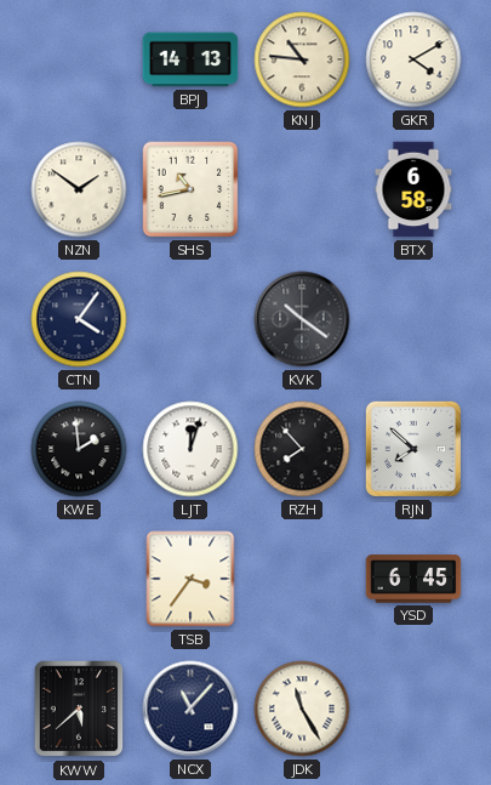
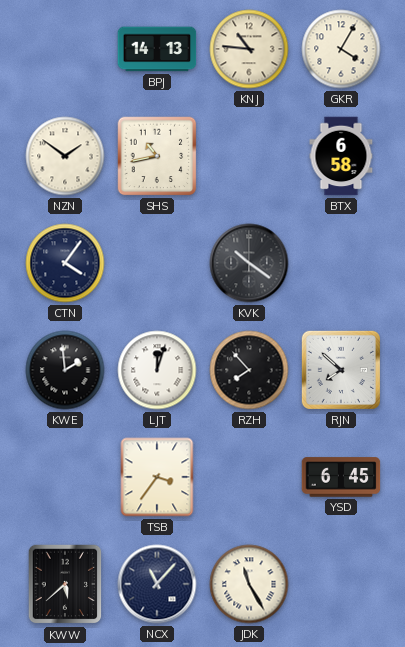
GKR: 4:10 -> 4:05
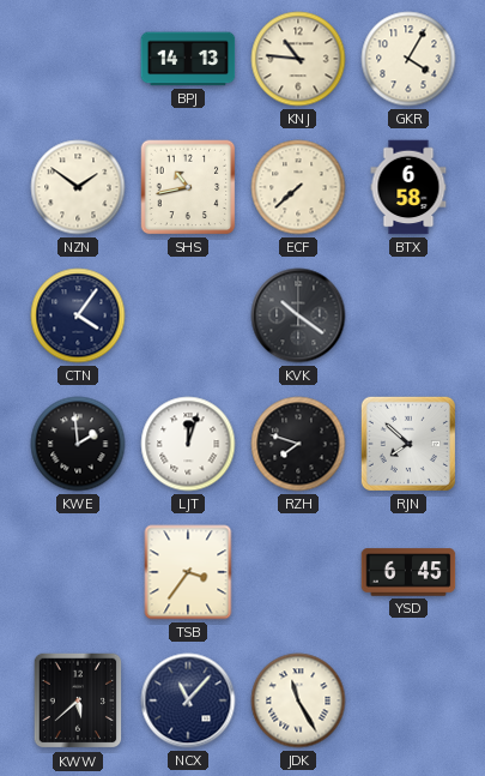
ECF: none -> 7:38
RZH: 7:53 -> 7:48
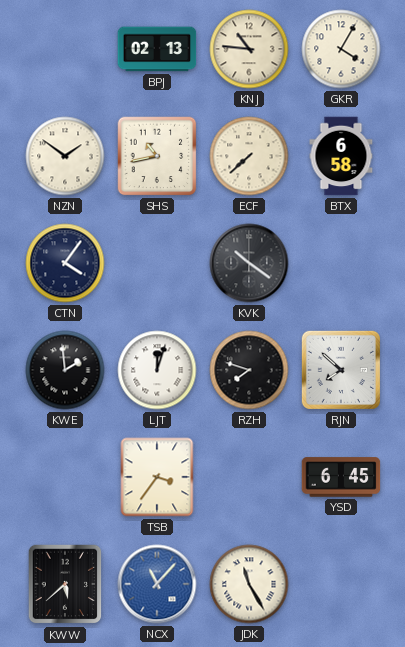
BPJ: 14:13 -> 02:13
NCX dial: navy -> blue
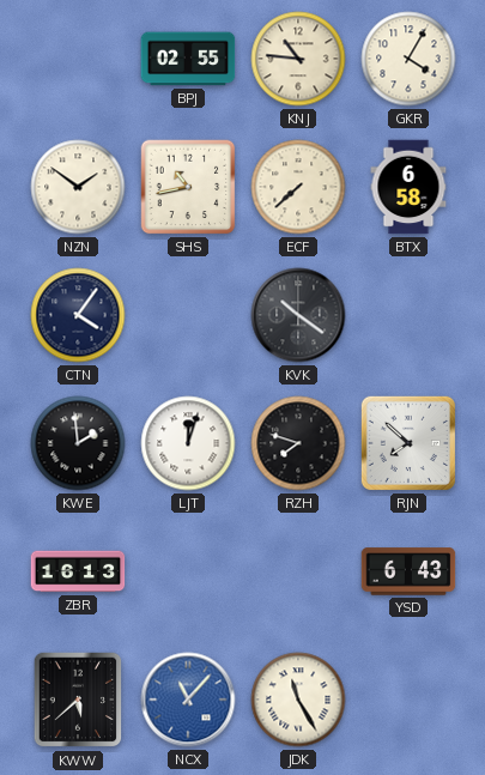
BPJ: 02:13 -> 02:55
ZBR: none -> 16:13
TSB: 3:36 -> none
YSD: 6:45 -> 6:43
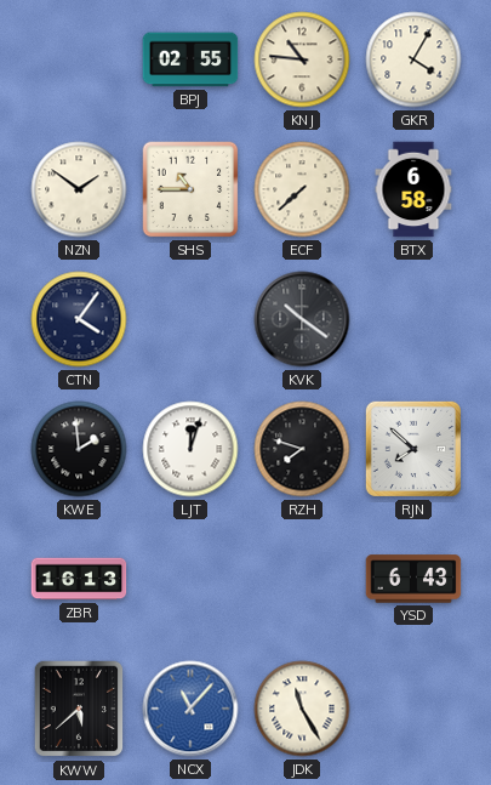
SHS: 10:43 -> 10:45
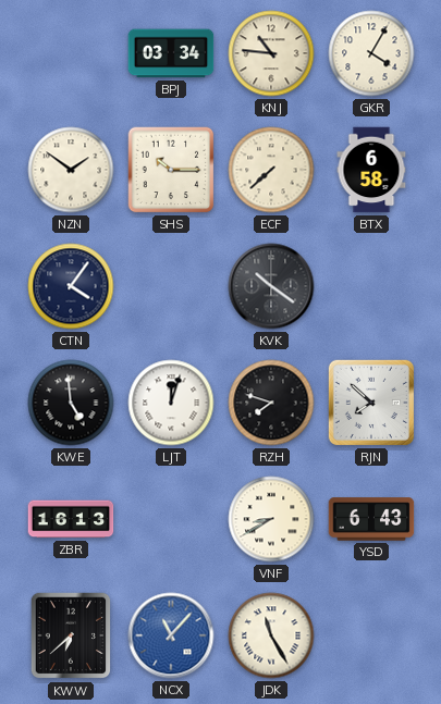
BPJ: 02:55 -> 03:34
SHS: 10:45 -> 10:15
KWE: 1:59 -> 4:59
VNF: none -> 8:40
KWW: 5:38 -> 6:38
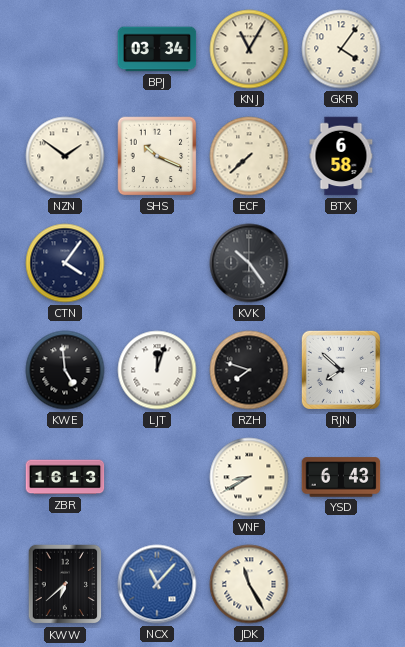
KNJ: 10:46 -> 11:05
GKR: 4:05 -> 4:06
SHS: 10:15 -> 10:19
KVK: 10:21 -> 10:24
